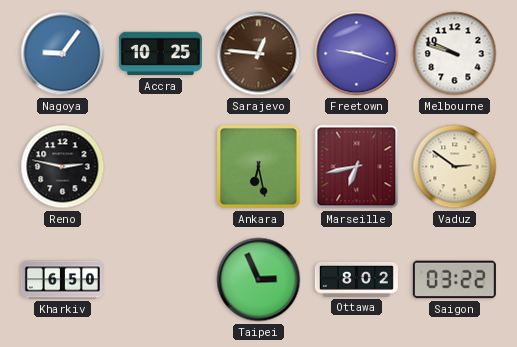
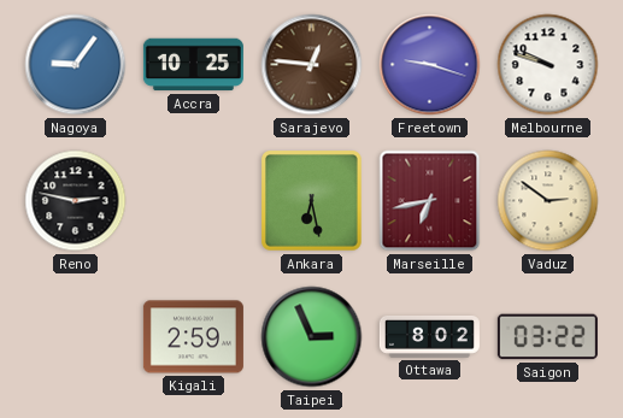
Kharkiv: 6:50 -> none
Kigali: none -> 2:59
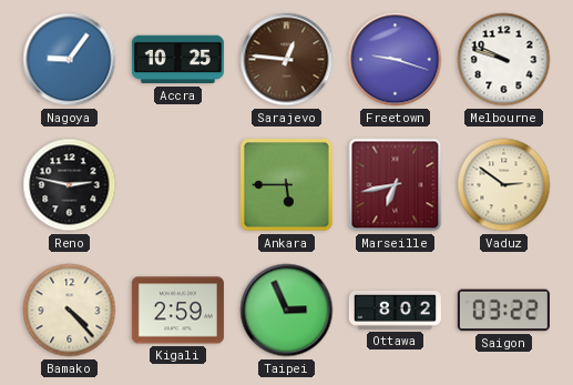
Ankara: 6:28 -> 5:45
Bamako: none -> 4:23
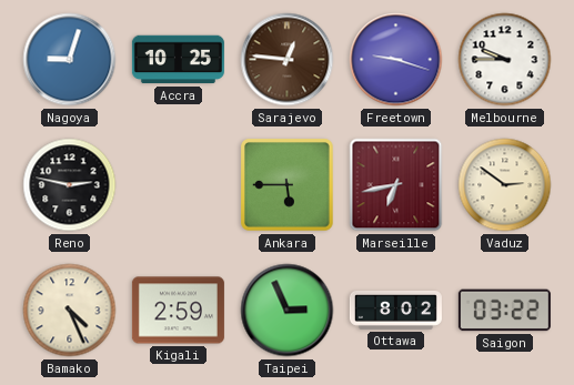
Nagoya: 9:06 -> 9:03
Melbourne: 9:48 -> 9:45
Bamako: 4:23 -> 4:26
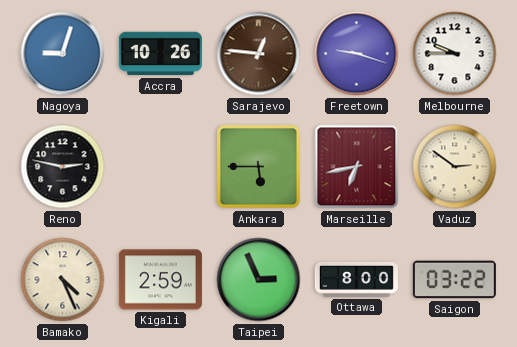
Accra: 10:25 -> 10:26
Ottawa: 8:02 -> 8:00
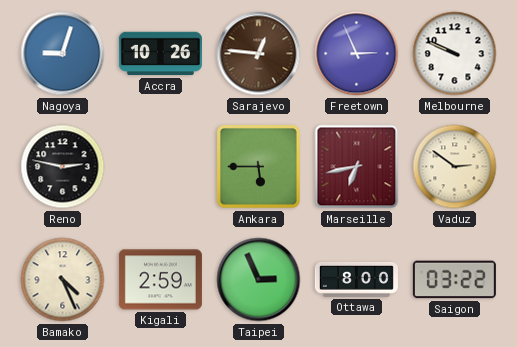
Freetown: 9:18 -> 2:56
Melbourne: 9:45 -> 9:49
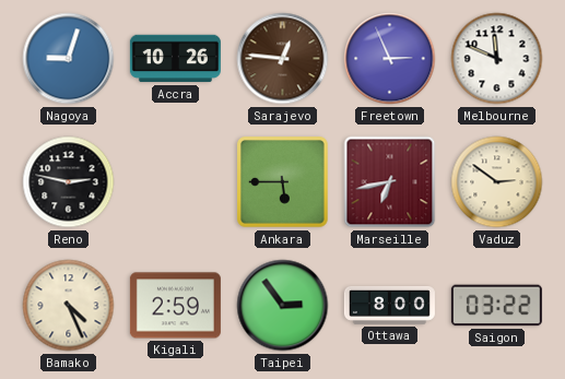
Melbourne: 9:49 -> 11:49
Taipei: 2:56 -> 2:54
